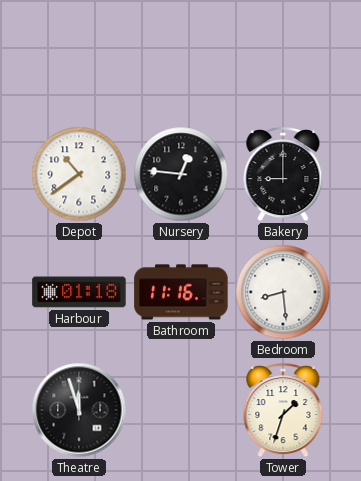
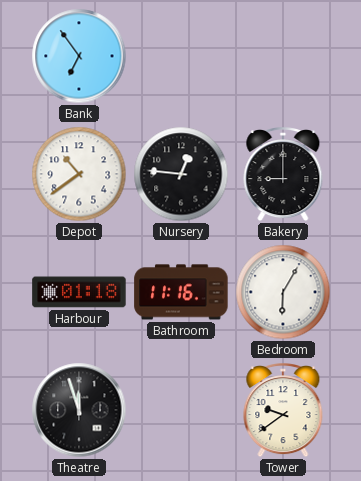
Bank: none -> 6:54
Bedroom: 8:29 -> 6:05
Tower: 1:33 -> 9:39
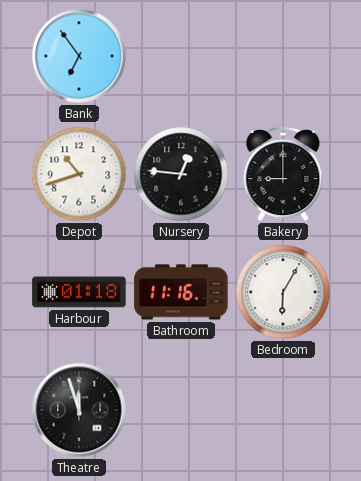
Depot: 10:39 -> 10:42
Tower: 9:39 -> none
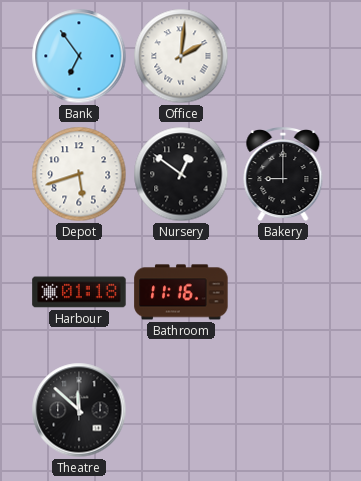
Office: none -> 2:01
Depot: 10:42 -> 5:42
Nursery: 12:46 -> 12:51
Bedroom: 6:05 -> none
Theatre: 11:57 -> 11:52
